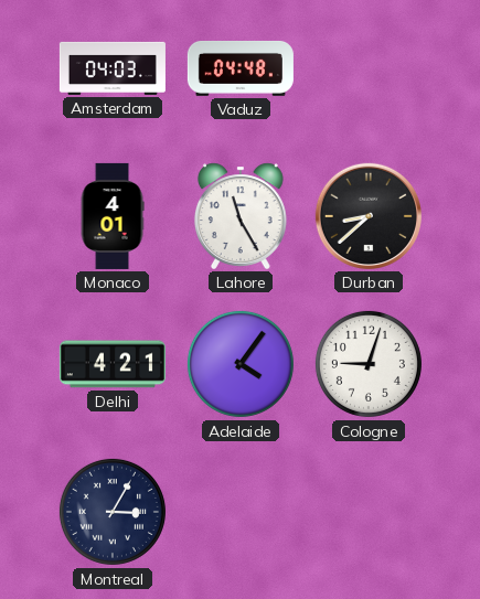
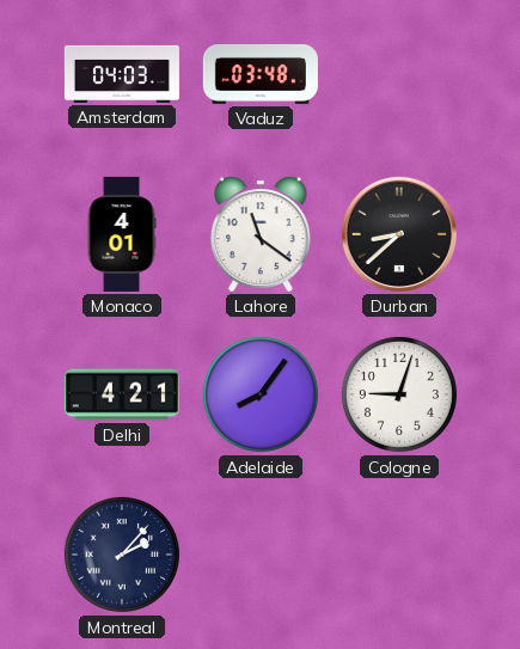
Vaduz: 04:48 -> 03:48
Lahore: 11:25 -> 11:21
Adelaide: 4:06 -> 8:06
Montreal: 3:05 -> 2:07
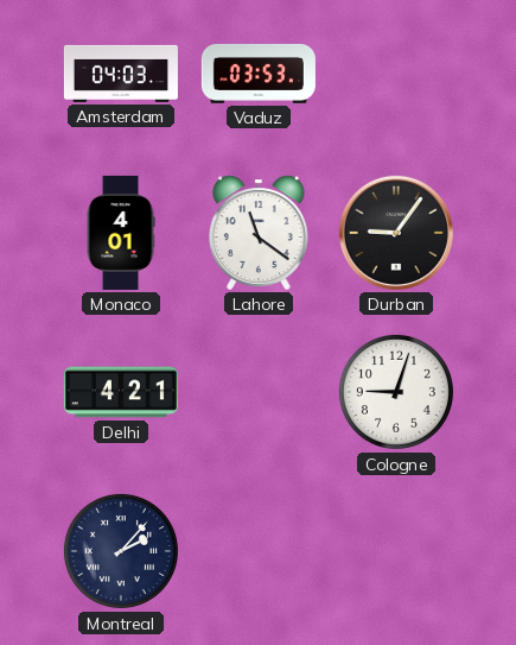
Vaduz: 03:48 -> 03:53
Durban: 8:38 -> 9:06
Adelaide: 8:06 -> none
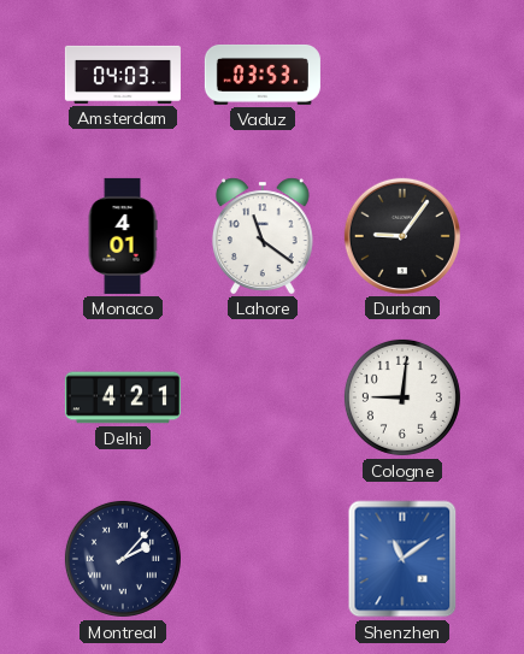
Cologne: 9:03 -> 9:01
Shenzhen: none -> 11:09
